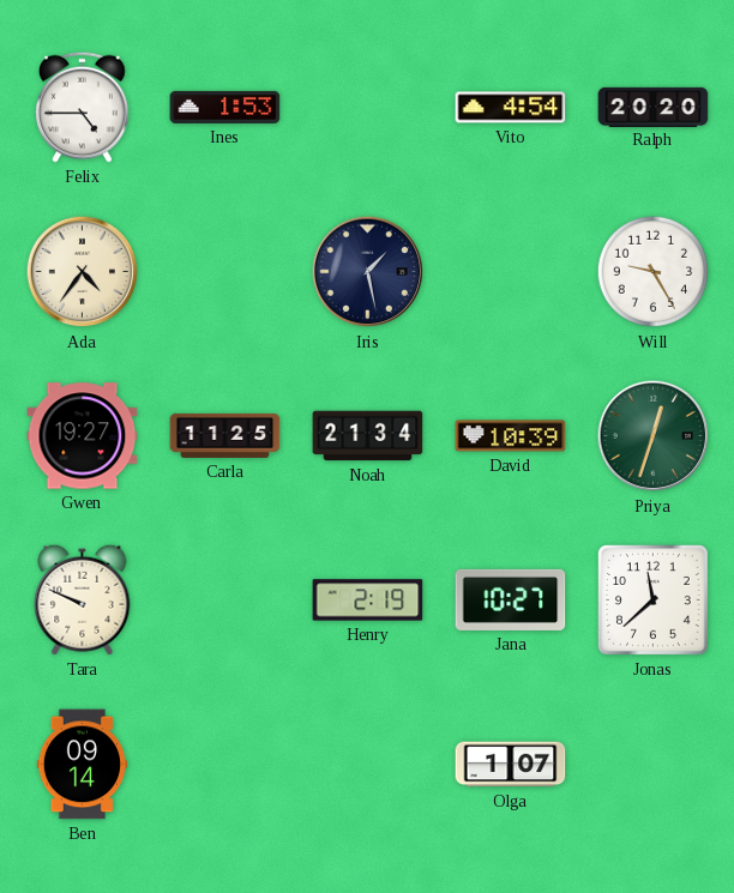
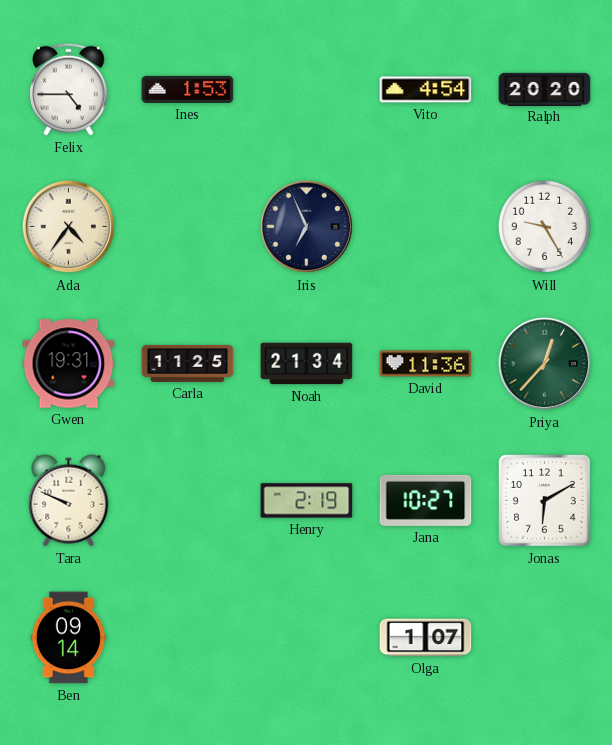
Iris: 1:28 -> 6:56
Gwen: 19:27 -> 19:31
David: 10:39 -> 11:36
Priya: 12:33 -> 12:37
Jonas: 11:38 -> 6:10
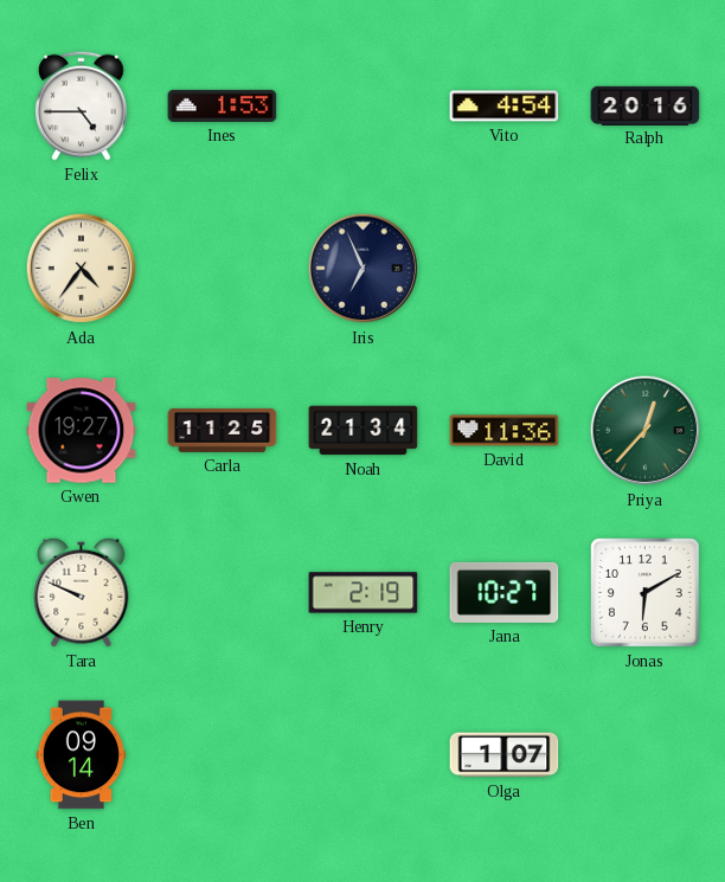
Ralph: 20:20 -> 20:16
Will: 9:25 -> none
Gwen: 19:31 -> 19:27
